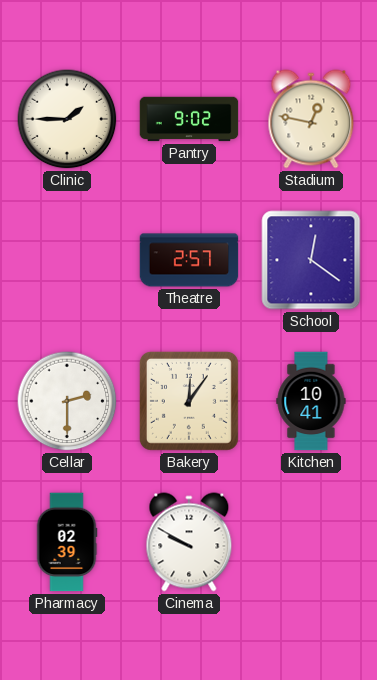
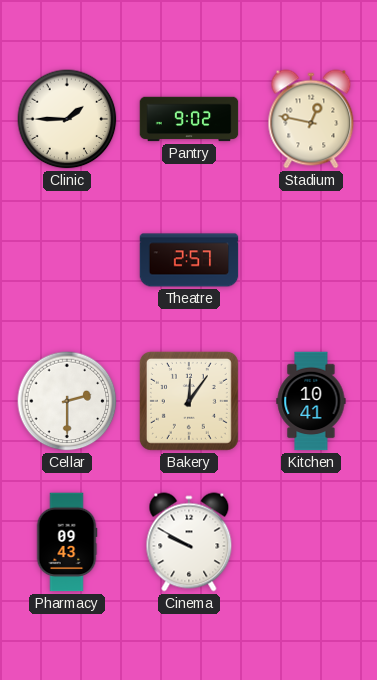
School: 12:21 -> none
Pharmacy: 02:39 -> 09:43
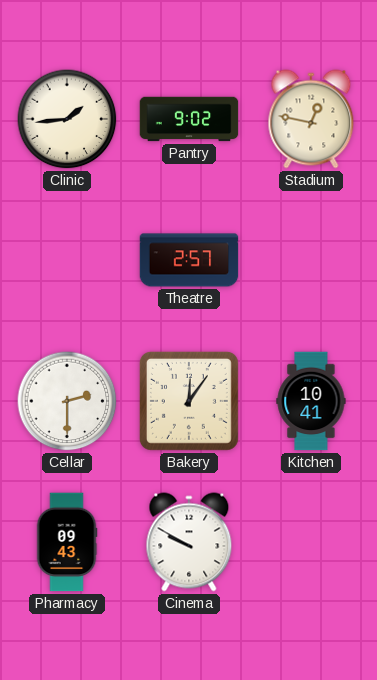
Clinic: 1:45 -> 1:44
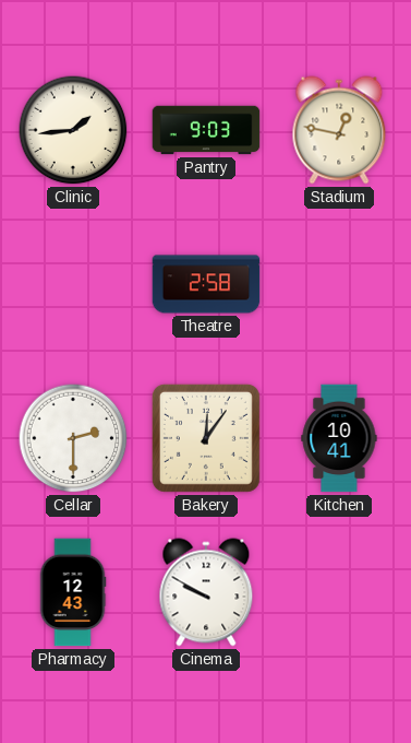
Pantry: 9:02 -> 9:03
Theatre: 2:57 -> 2:58
Pharmacy: 09:43 -> 12:43
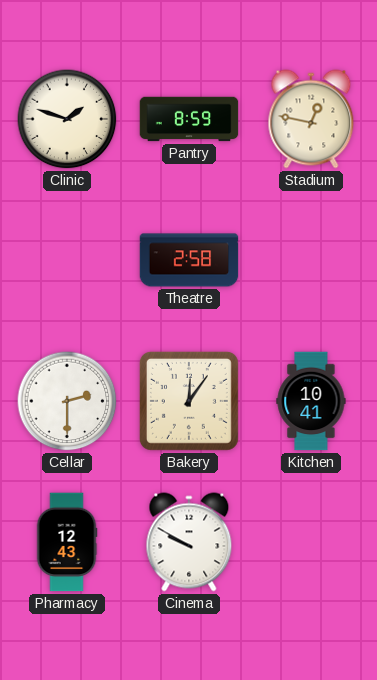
Clinic: 1:44 -> 1:48
Pantry: 9:03 -> 8:59
